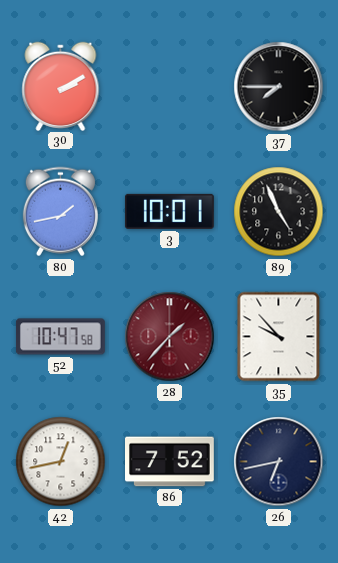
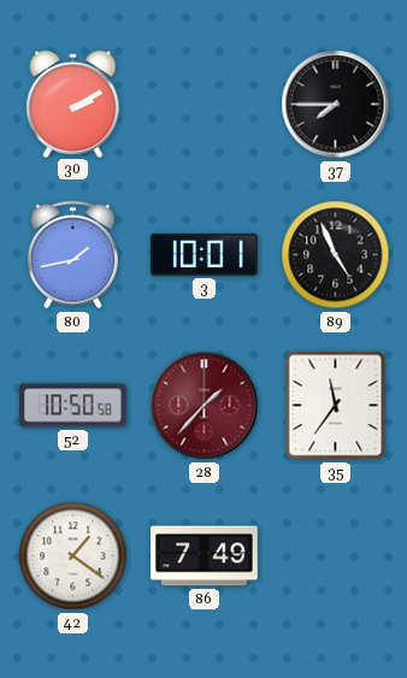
52: 10:47 -> 10:50
35: 9:53 -> 11:36
42: 12:43 -> 1:21
86: 7:52 -> 7:49
26: 6:43 -> none
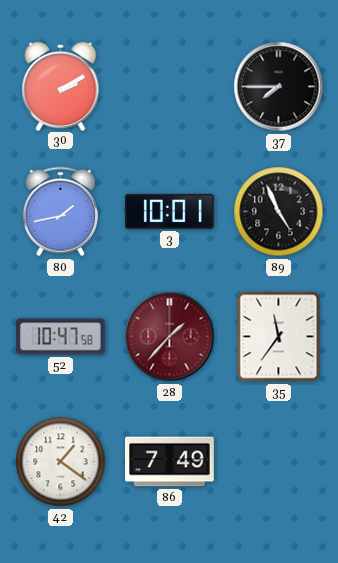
52: 10:50 -> 10:47
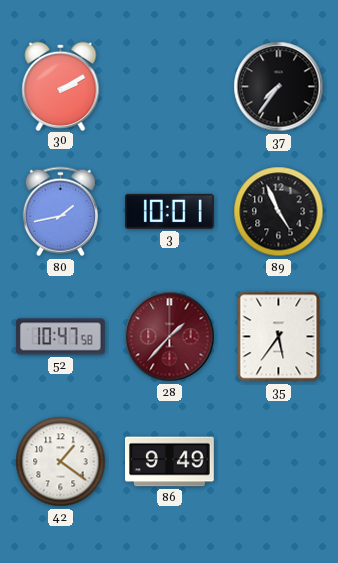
37: 7:45 -> 7:36
35: 11:36 -> 5:36
86: 7:49 -> 9:49
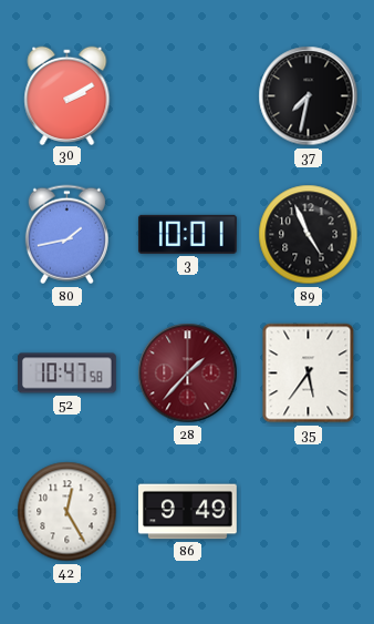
37: 7:36 -> 7:32
42: 1:21 -> 12:25
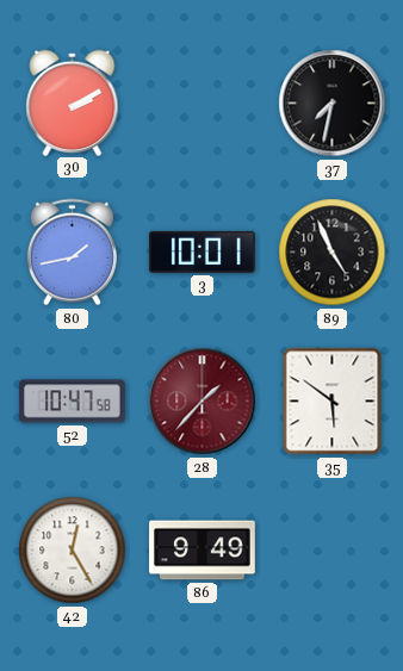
35: 5:36 -> 5:51
